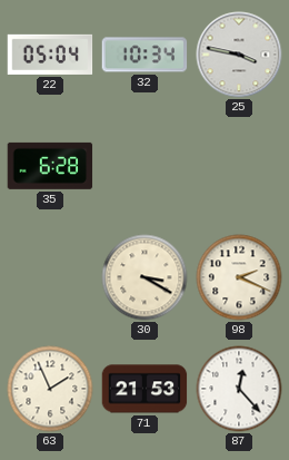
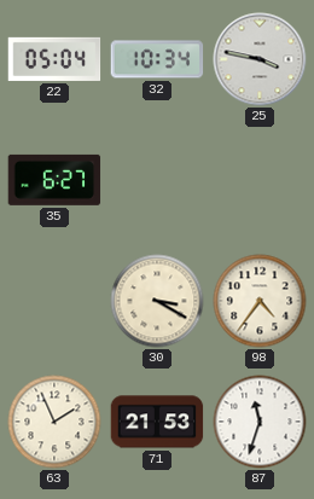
35: 6:28 -> 6:27
98: 2:19 -> 4:36
87: 12:23 -> 11:33
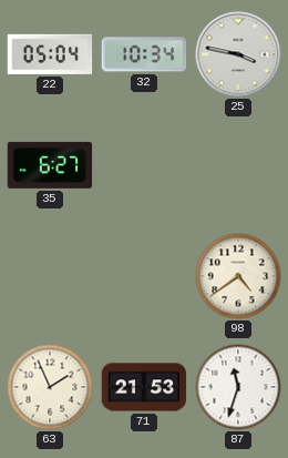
30: 3:20 -> none
98: 4:36 -> 4:39
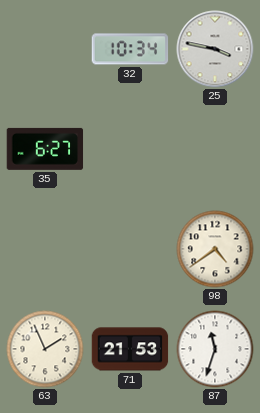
22: 05:04 -> none
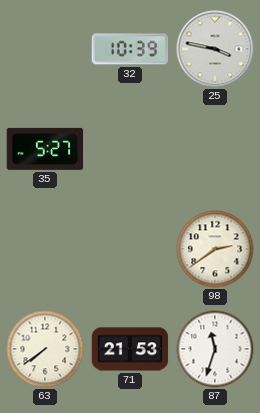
32: 10:34 -> 10:39
35: 6:27 -> 5:27
98: 4:39 -> 2:39
63: 1:56 -> 7:39
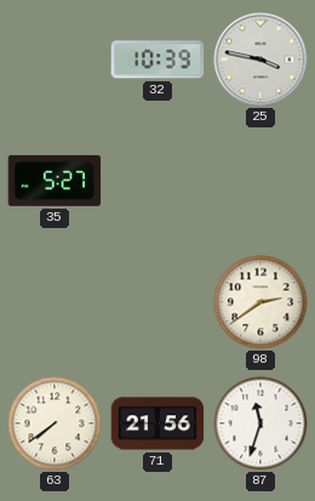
71: 21:53 -> 21:56
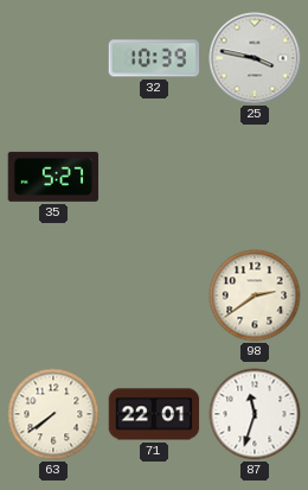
71: 21:56 -> 22:01
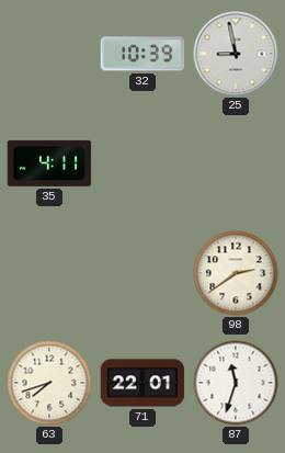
25: 3:47 -> 8:58
35: 5:27 -> 4:11
63: 7:39 -> 7:42
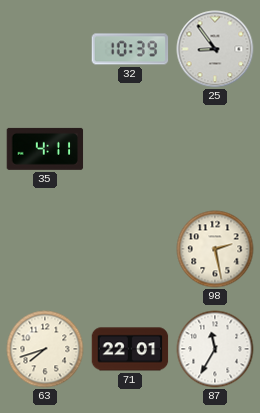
25: 8:58 -> 8:54
98: 2:39 -> 2:28
87: 11:33 -> 11:35
